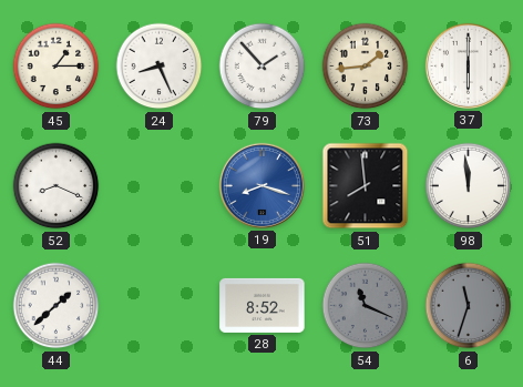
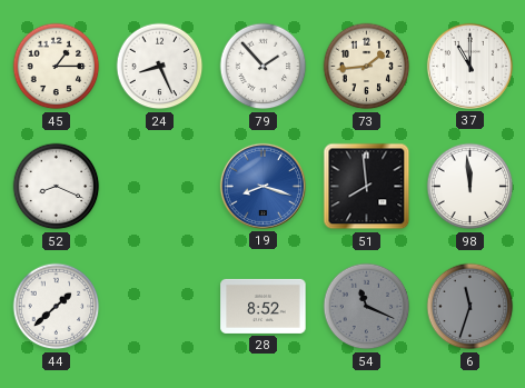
37: 6:00 -> 11:00
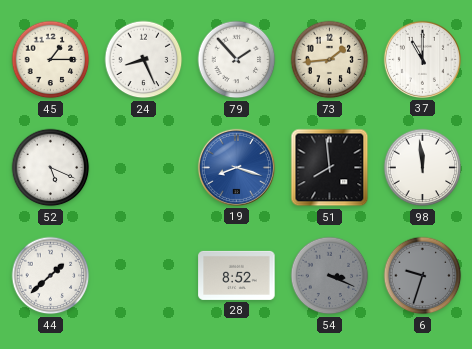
52: 8:19 -> 5:19
54: 11:19 -> 3:19
6: 11:33 -> 9:33
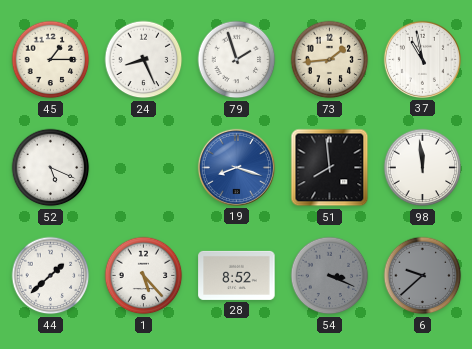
79: 1:53 -> 1:57
37: 11:00 -> 10:58
1: none -> 5:23
6: 9:33 -> 9:38
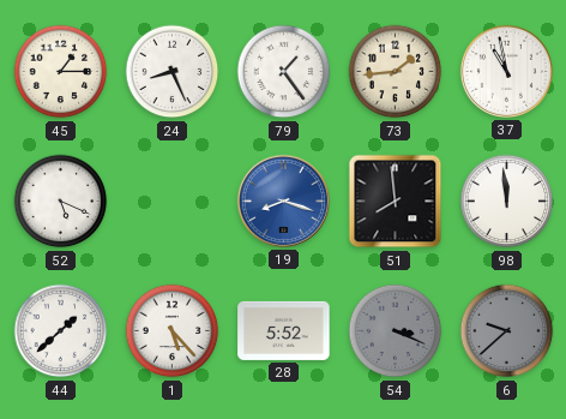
79: 1:57 -> 1:24
28: 8:52 -> 5:52
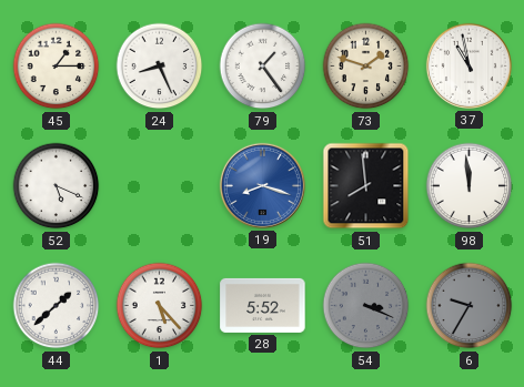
73: 1:44 -> 1:48
6: 9:38 -> 9:35
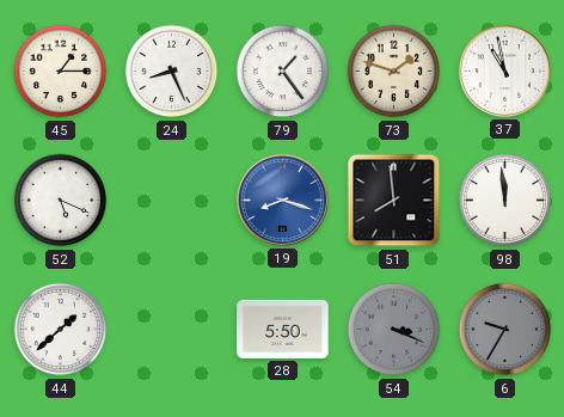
1: 5:23 -> none
28: 5:52 -> 5:50
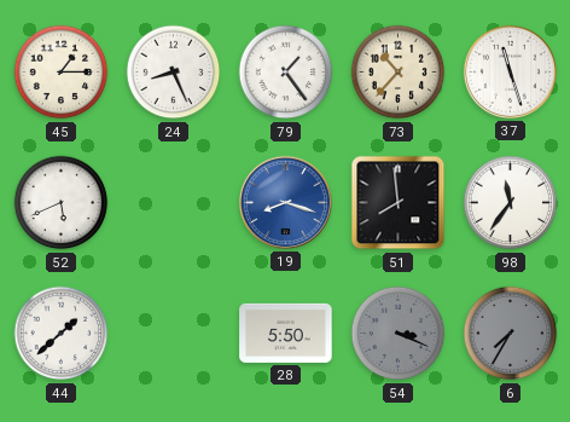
73: 1:48 -> 10:37
37: 10:58 -> 11:27
52: 5:19 -> 5:41
98: 11:59 -> 11:36
6: 9:35 -> 7:35
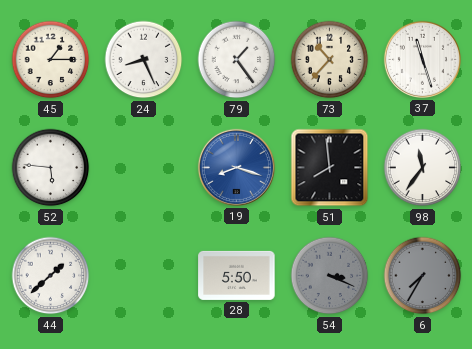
52: 5:41 -> 5:46
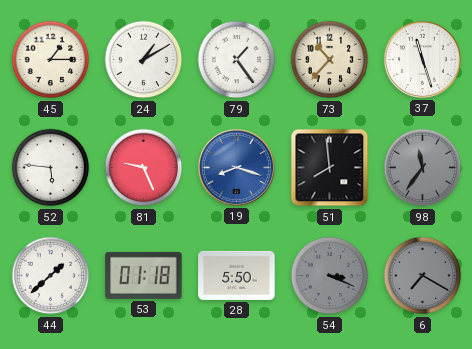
24: 8:26 -> 1:10
81: none -> 9:26
98 dial: white -> grey
53: none -> 01:18
6: 7:35 -> 7:20
